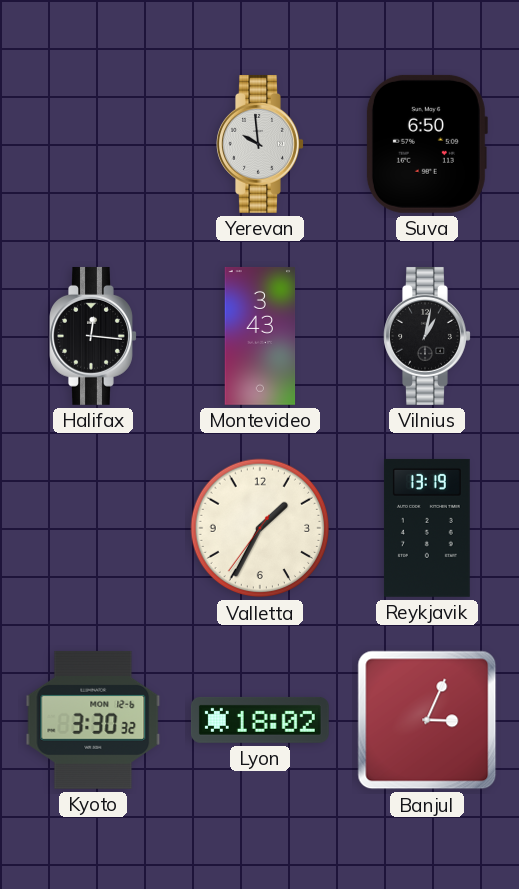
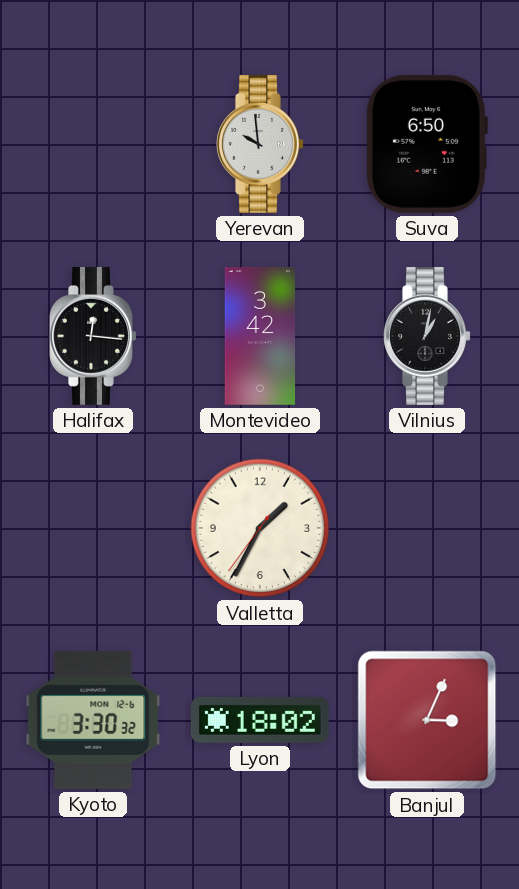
Montevideo: 3:43 -> 3:42
Reykjavik: 13:19 -> none
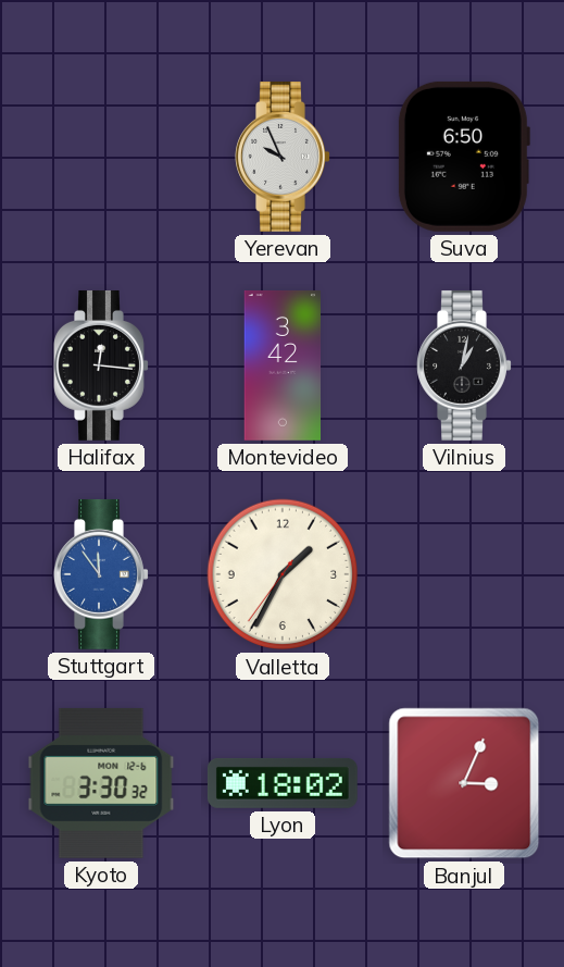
Yerevan: 9:59 -> 9:56
Stuttgart: none -> 11:54
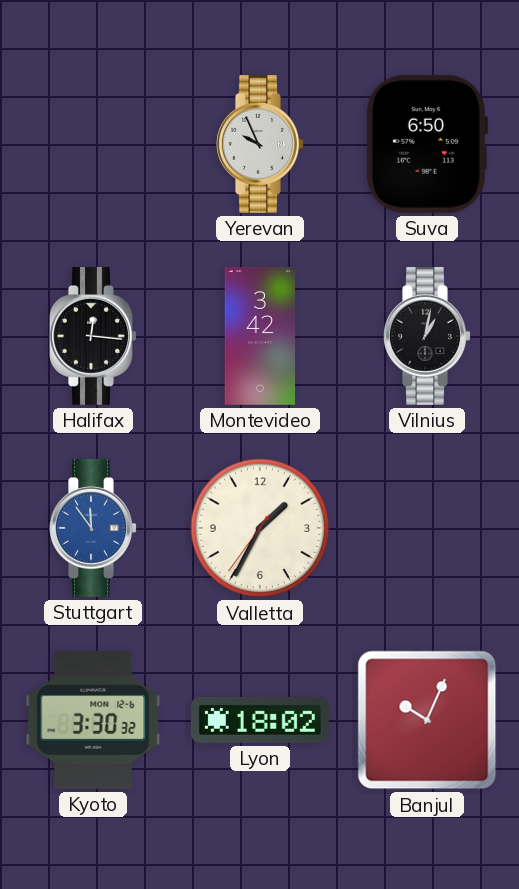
Banjul: 3:04 -> 10:04
